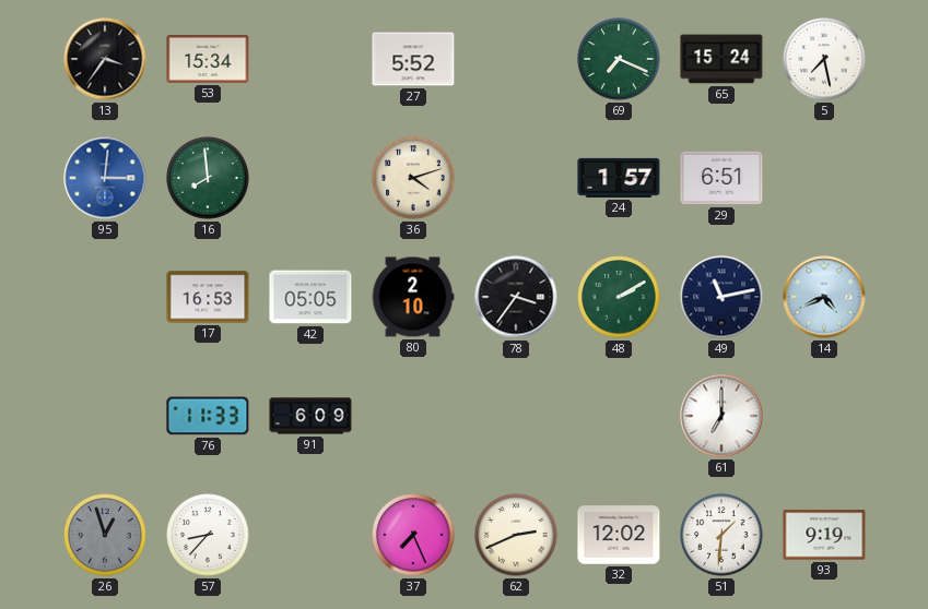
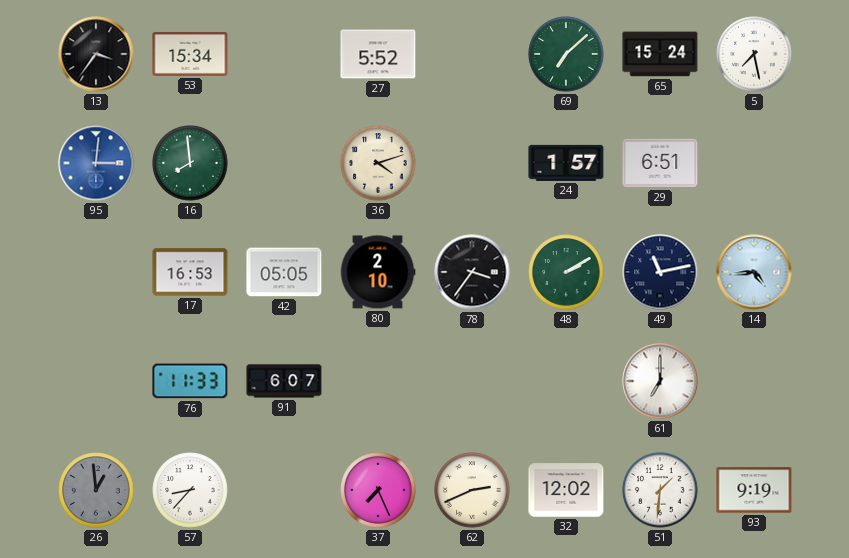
69: 7:19 -> 7:08
14: 4:41 -> 4:44
91: 6:09 -> 6:07
26: 12:57 -> 12:59
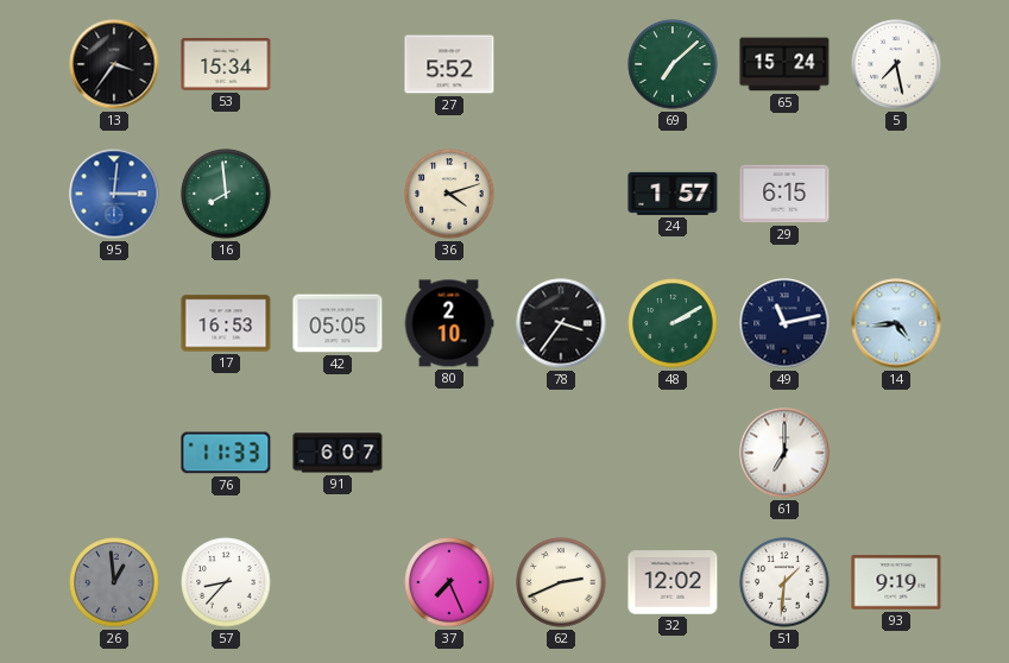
29: 6:51 -> 6:15
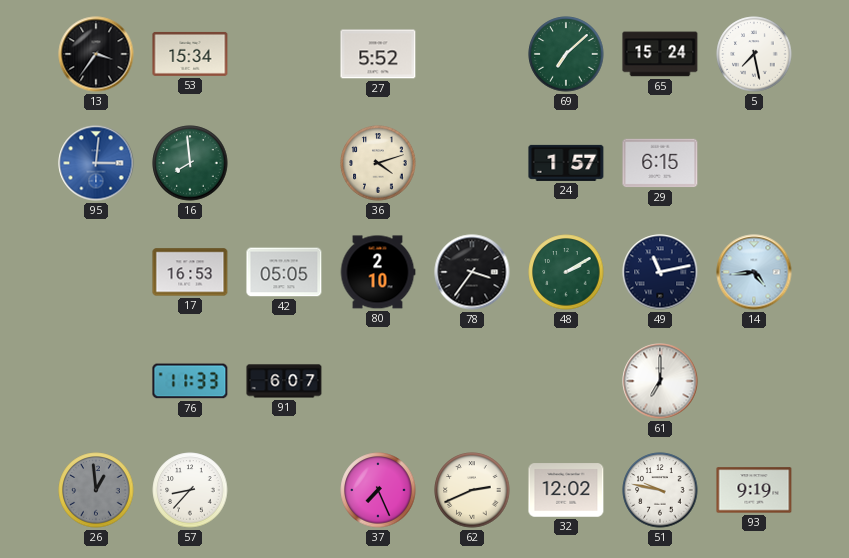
51: 1:31 -> 9:47
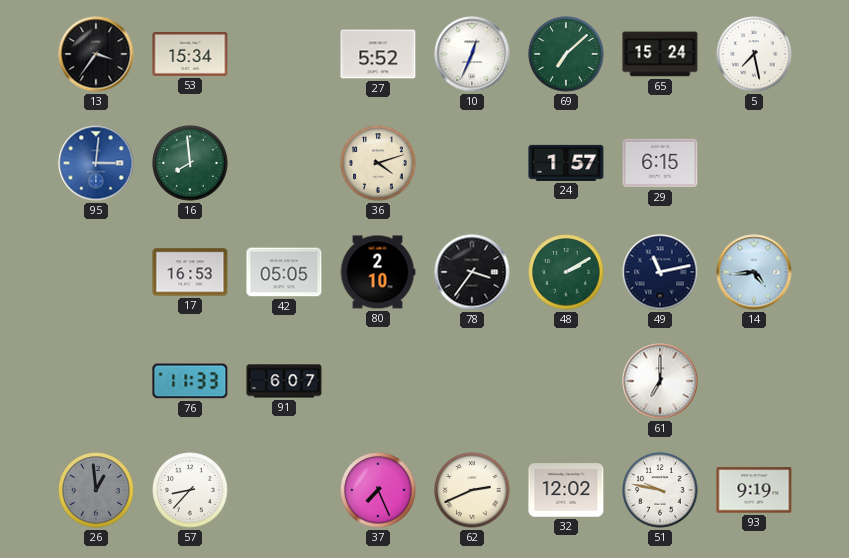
10: none -> 12:34
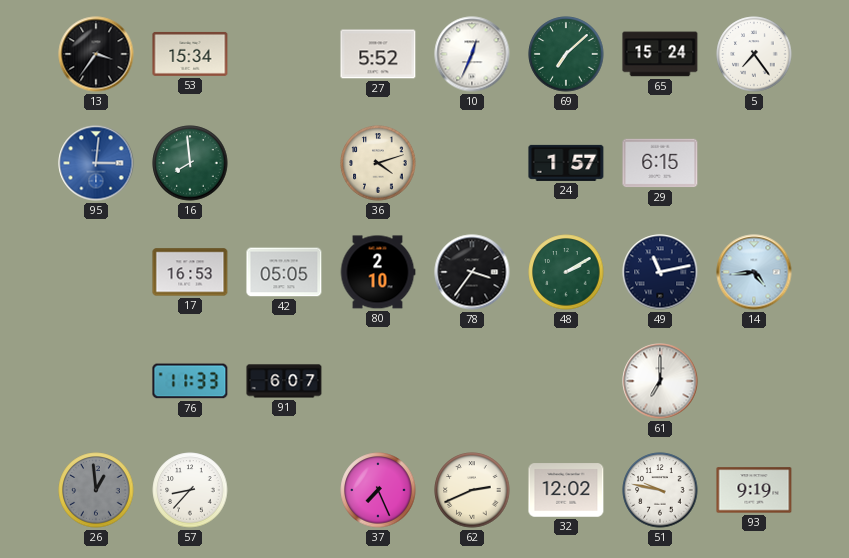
5: 7:28 -> 7:24
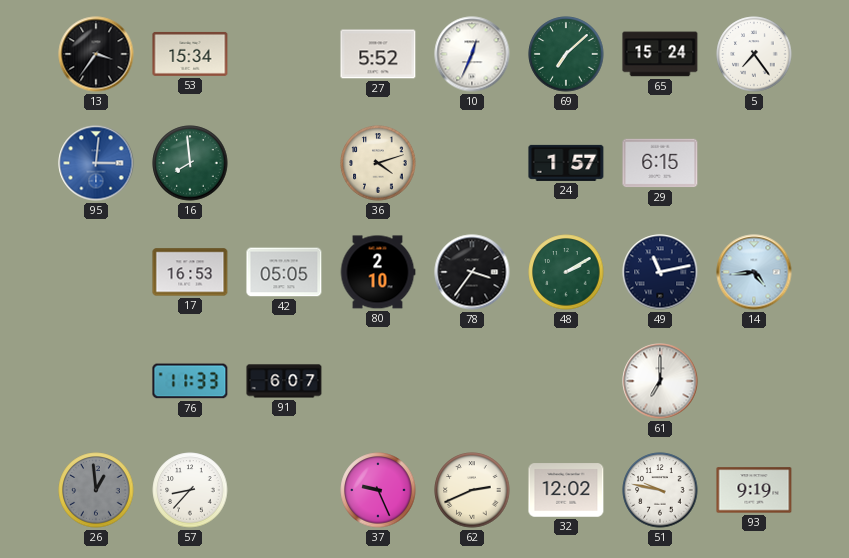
37: 7:26 -> 9:26
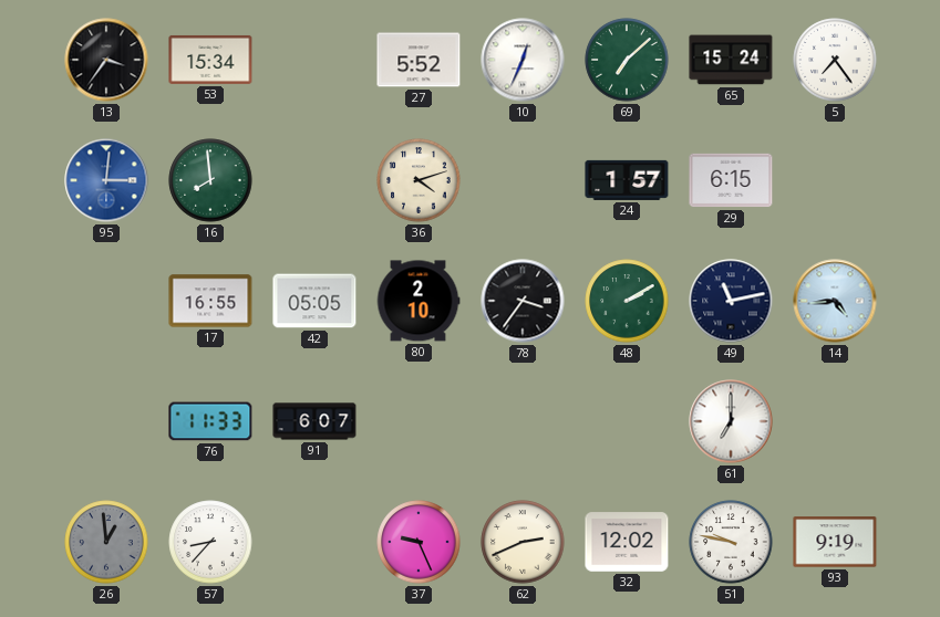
17: 16:53 -> 16:55
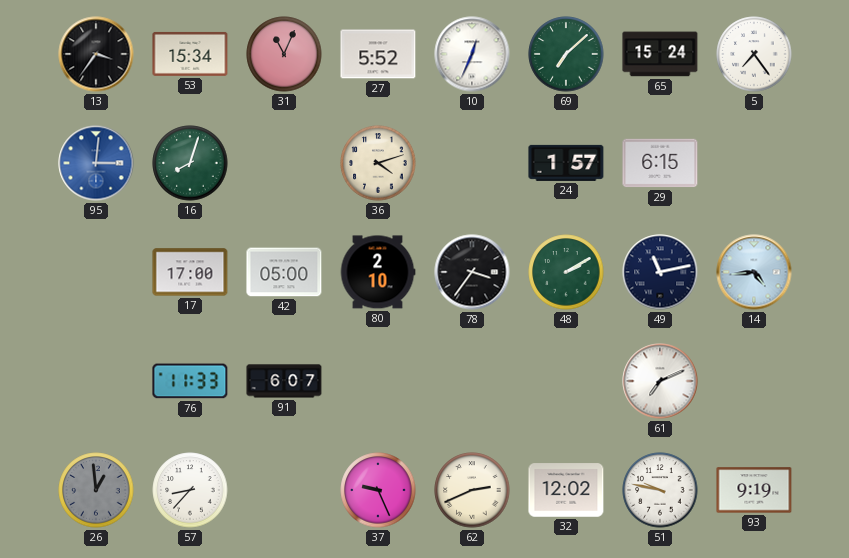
31: none -> 11:04
16: 7:59 -> 8:03
17: 16:55 -> 17:00
42: 05:05 -> 05:00
61: 7:00 -> 7:11
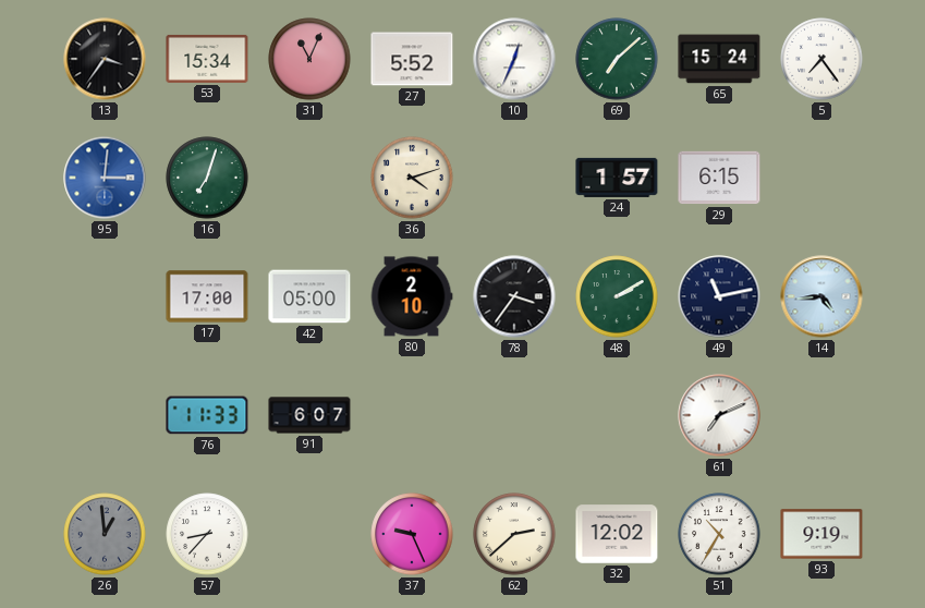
16: 8:03 -> 7:03
62: 2:41 -> 2:38
51: 9:47 -> 10:35
